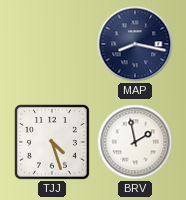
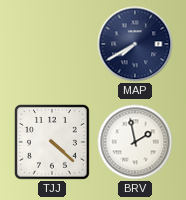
MAP: 8:17 -> 7:40
TJJ: 4:27 -> 4:22
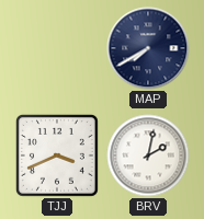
TJJ: 4:22 -> 3:41
BRV: 1:58 -> 2:02
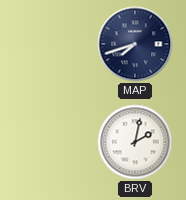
MAP: 7:40 -> 7:42
TJJ: 3:41 -> none
